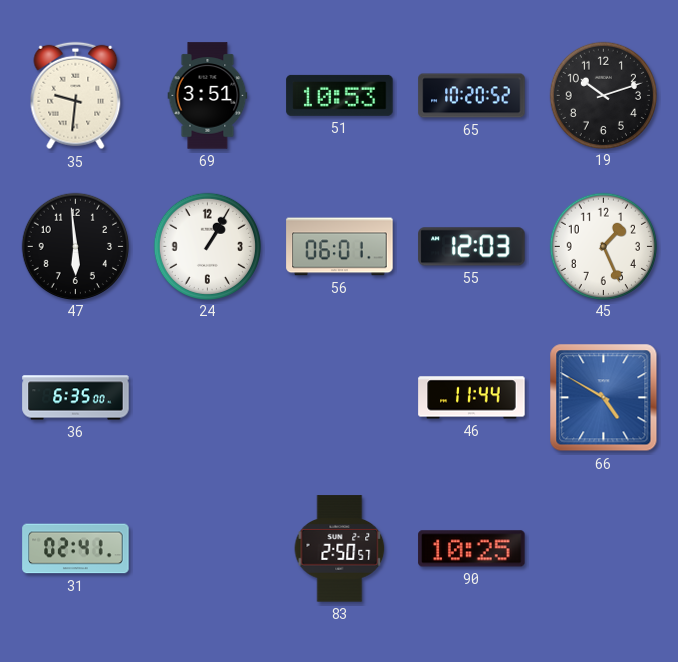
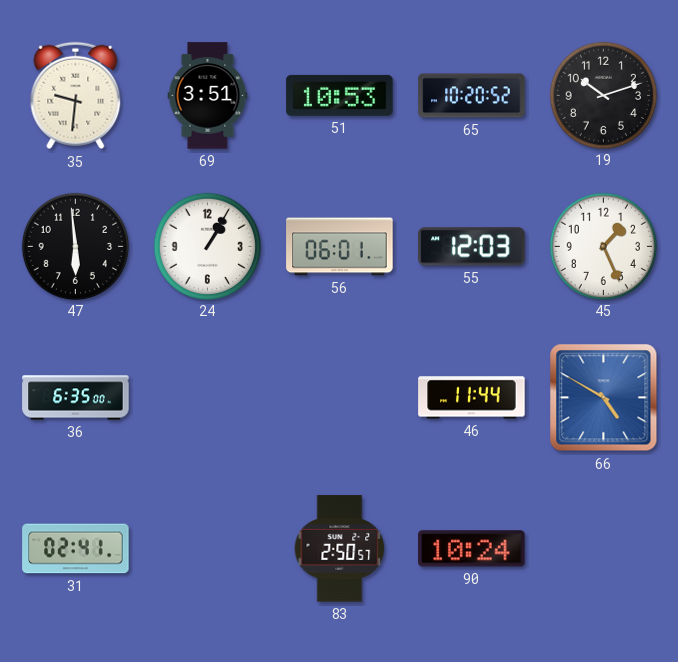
90: 10:25 -> 10:24
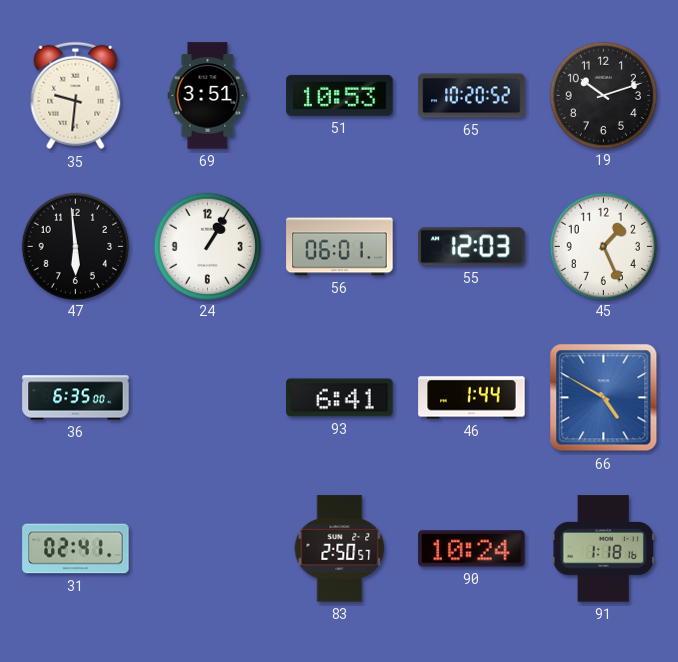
93: none -> 6:41
46: 11:44 -> 1:44
91: none -> 1:18
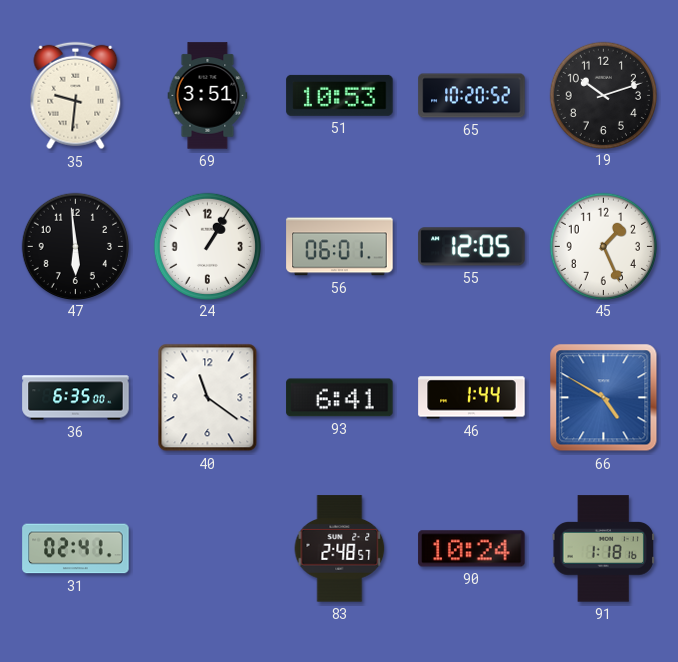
55: 12:03 -> 12:05
40: none -> 11:21
83: 2:50 -> 2:48
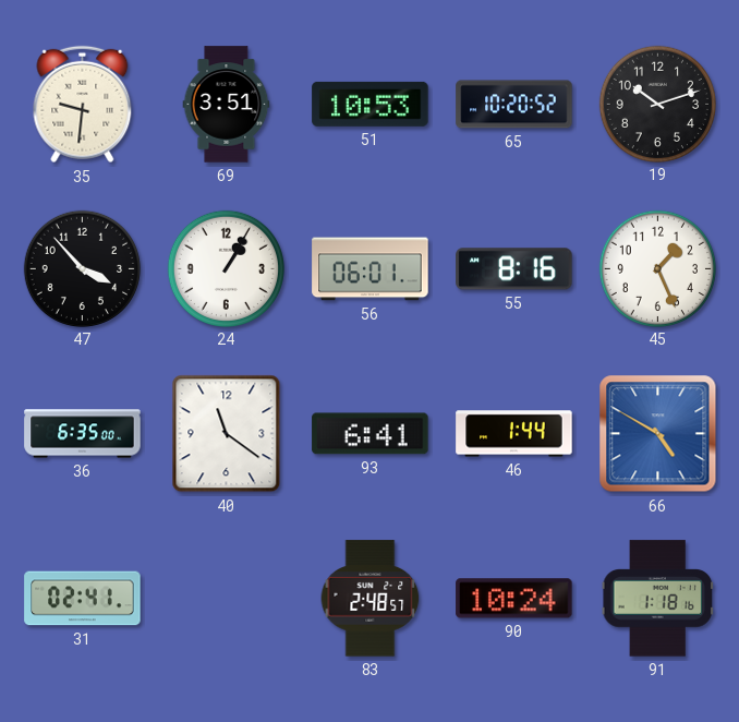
47: 5:59 -> 3:53
55: 12:05 -> 8:16
